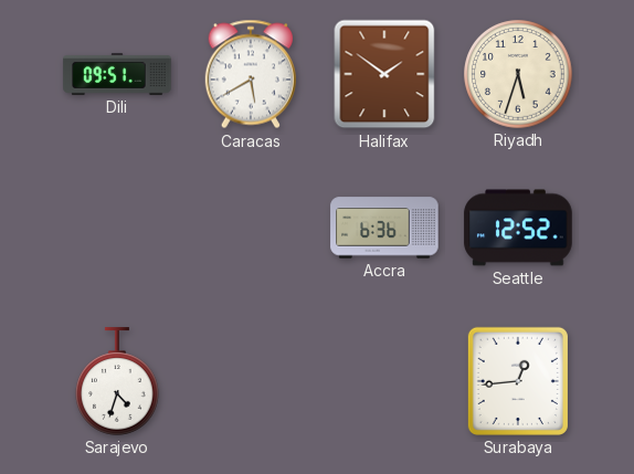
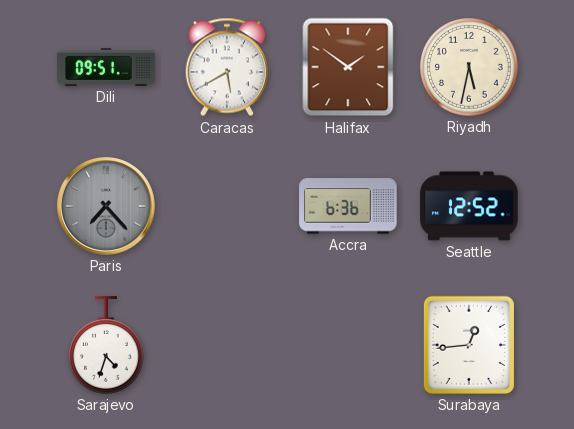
Riyadh: 5:33 -> 5:32
Paris: none -> 7:23
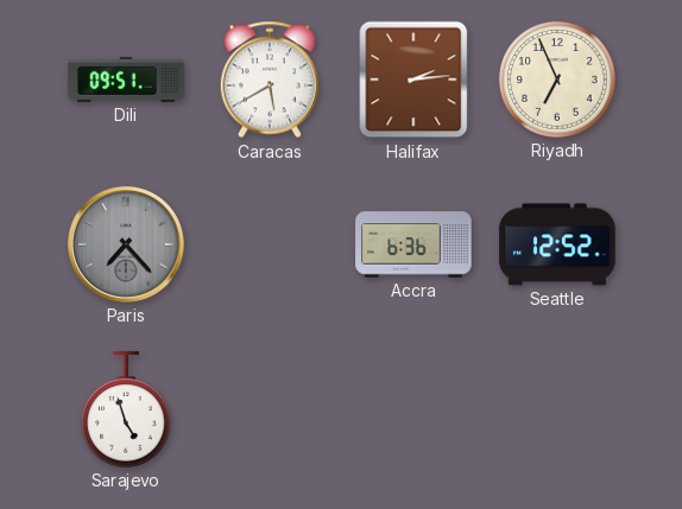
Halifax: 1:51 -> 2:14
Riyadh: 5:32 -> 6:56
Sarajevo: 4:33 -> 4:57
Surabaya: 12:44 -> none
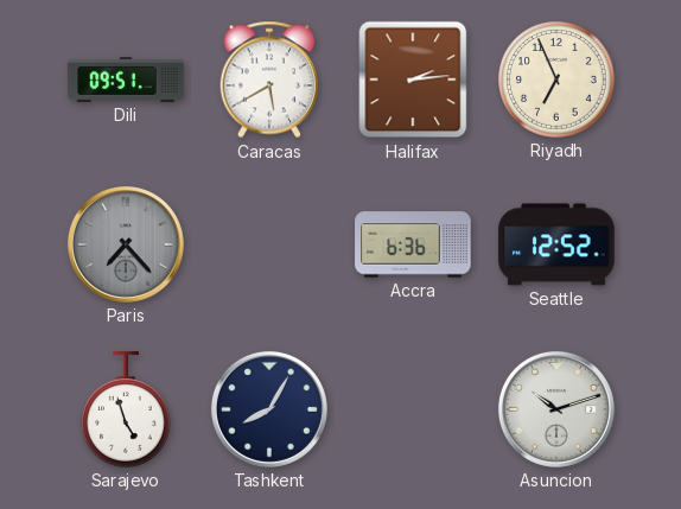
Tashkent: none -> 8:05
Asuncion: none -> 10:12
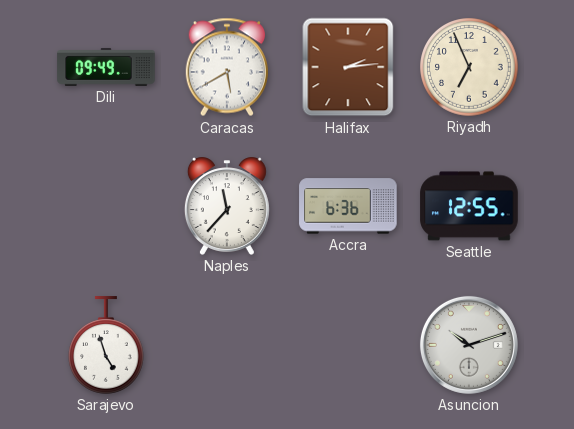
Dili: 09:51 -> 09:49
Paris: 7:23 -> none
Naples: none -> 11:37
Seattle: 12:52 -> 12:55
Tashkent: 8:05 -> none
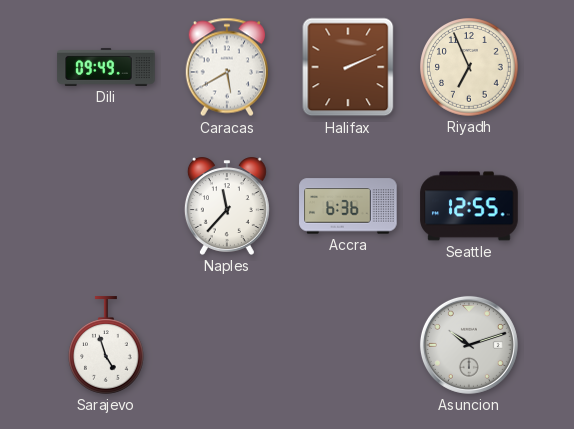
Halifax: 2:14 -> 2:11
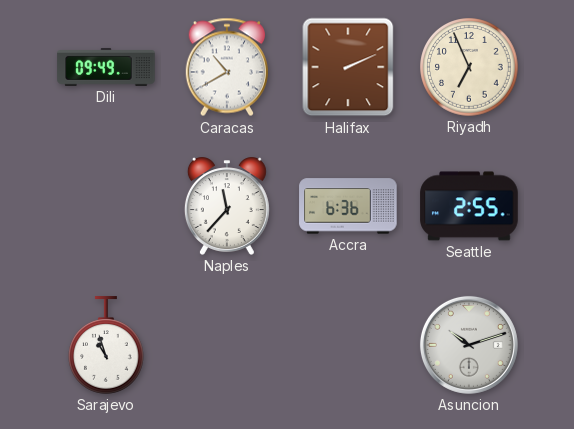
Caracas: 5:40 -> 10:40
Seattle: 12:55 -> 2:55
Sarajevo: 4:57 -> 10:57
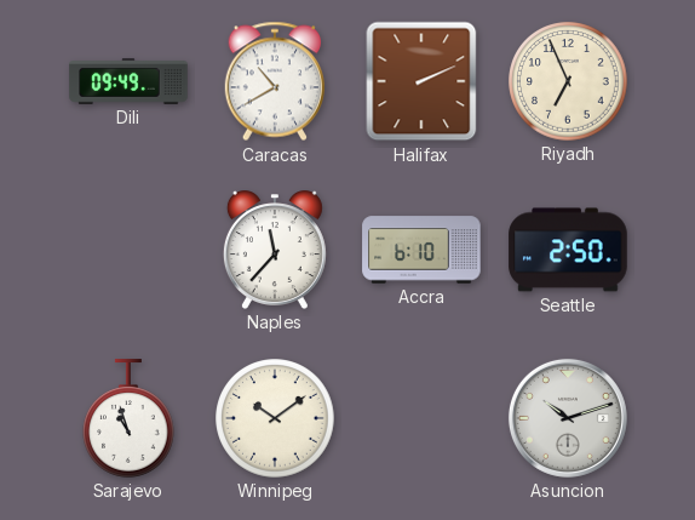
Accra: 6:36 -> 6:10
Seattle: 2:55 -> 2:50
Winnipeg: none -> 10:09
